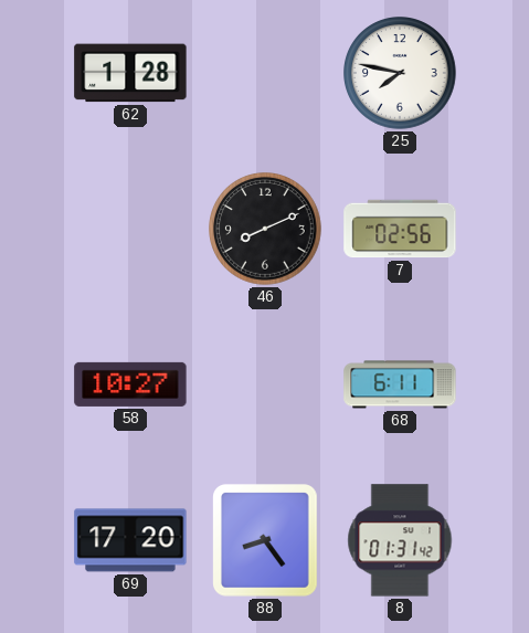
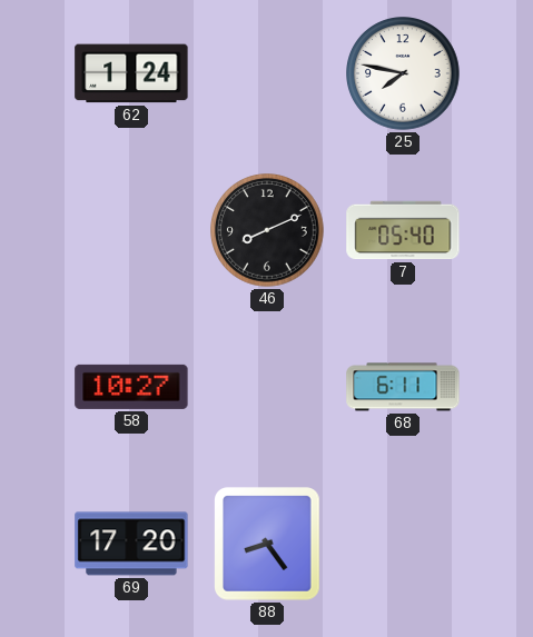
62: 1:28 -> 1:24
7: 02:56 -> 05:40
8: 01:31 -> none
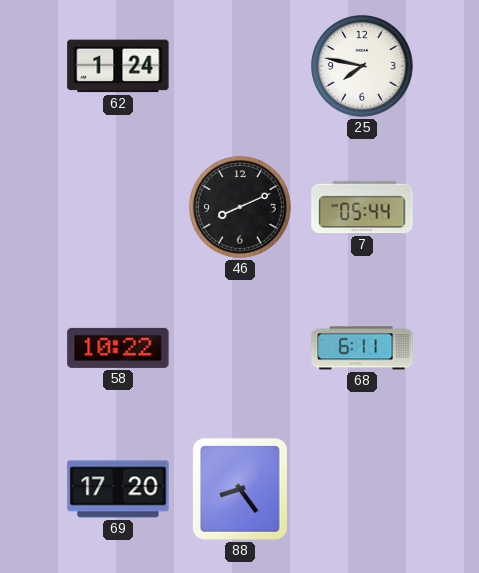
7: 05:40 -> 05:44
58: 10:27 -> 10:22
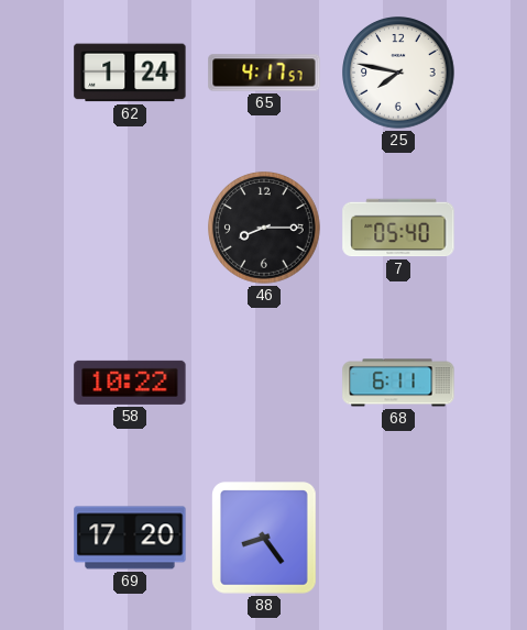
65: none -> 4:17
46: 8:11 -> 8:15
7: 05:44 -> 05:40
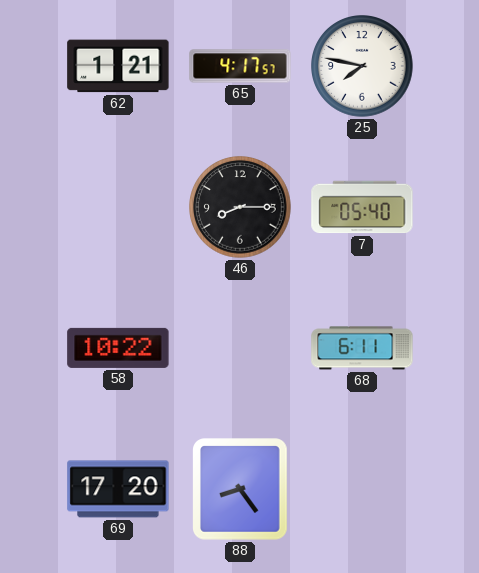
62: 1:24 -> 1:21
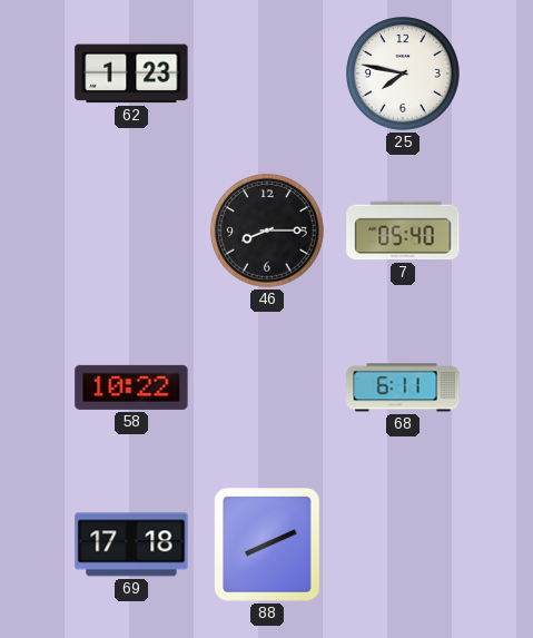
62: 1:21 -> 1:23
65: 4:17 -> none
69: 17:20 -> 17:18
88: 8:24 -> 8:11
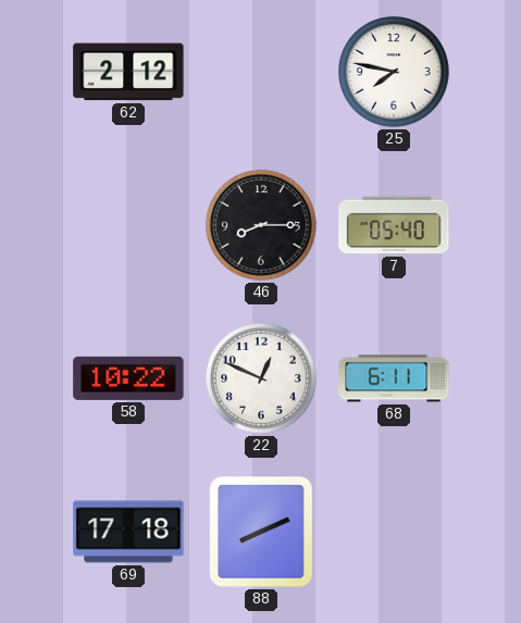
62: 1:23 -> 2:12
22: none -> 12:49
